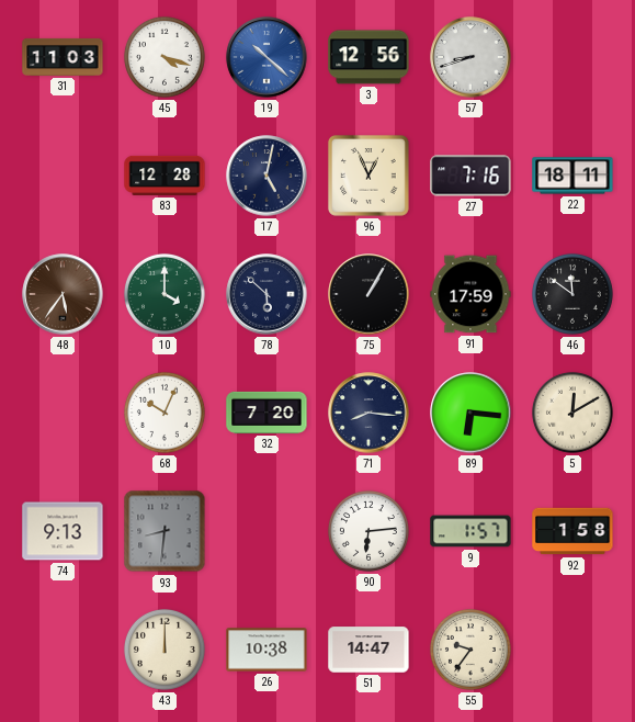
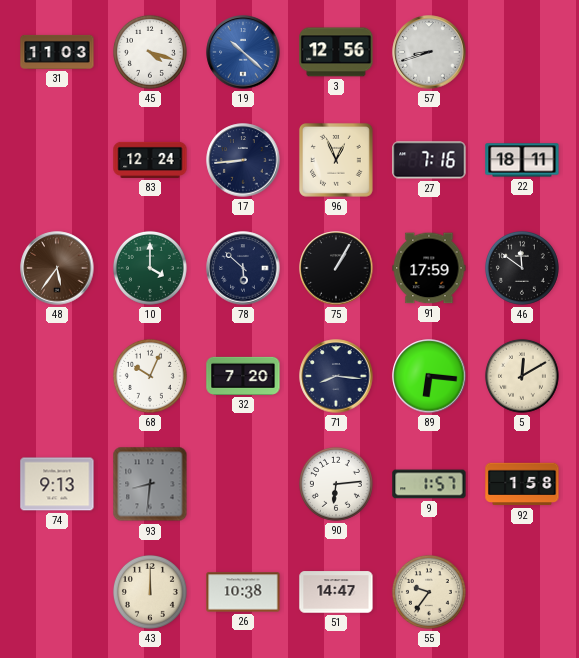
83: 12:28 -> 12:24
17: 5:02 -> 8:44
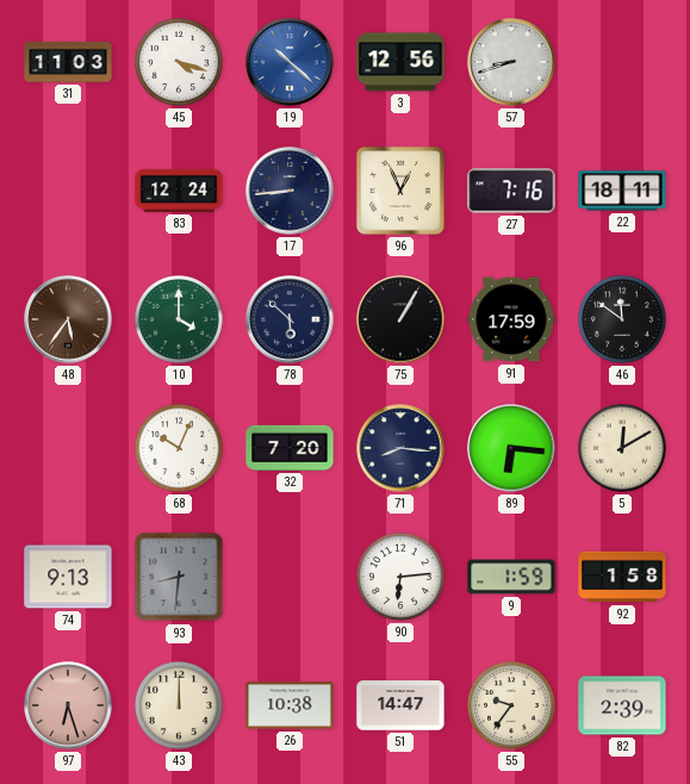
9: 1:57 -> 1:59
97: none -> 6:27
82: none -> 2:39
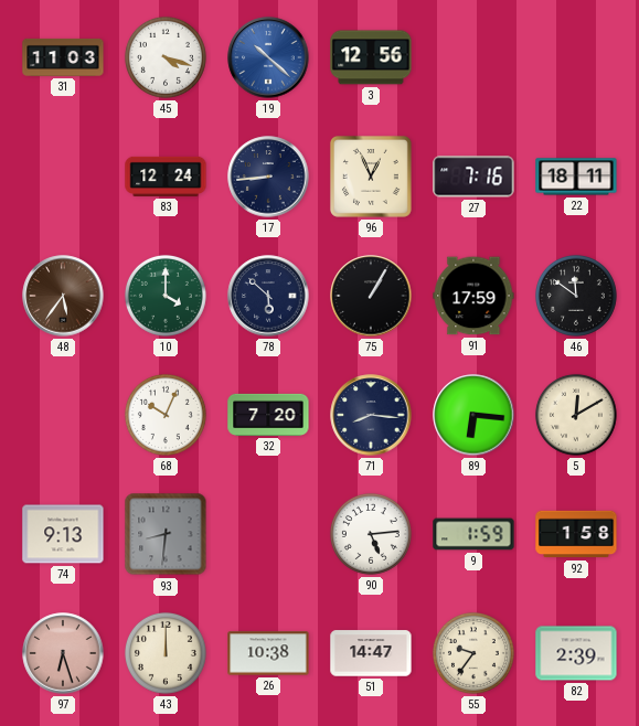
57: 8:42 -> none
90: 6:14 -> 5:14
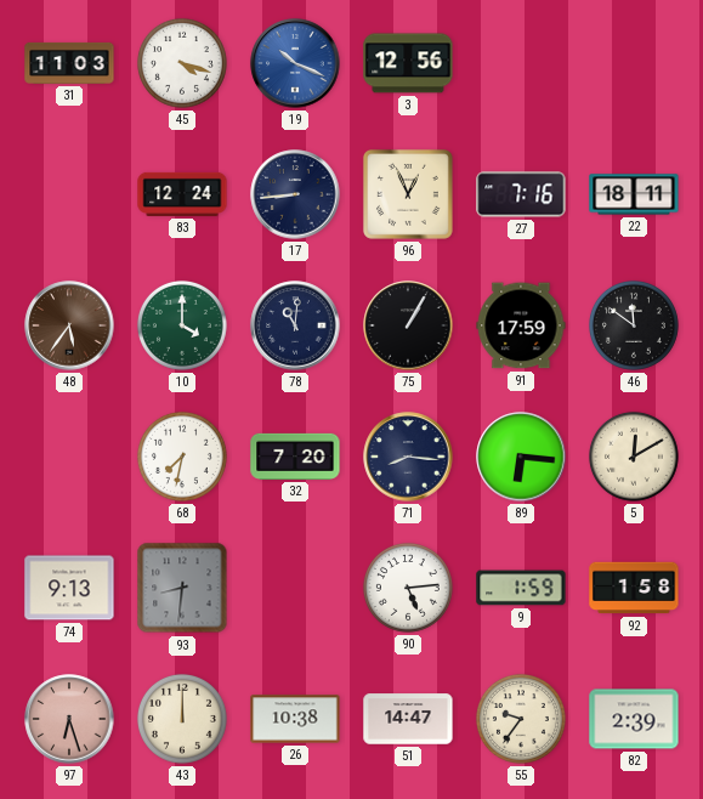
19: 10:22 -> 10:19
78: 5:52 -> 11:01
68: 10:04 -> 7:32
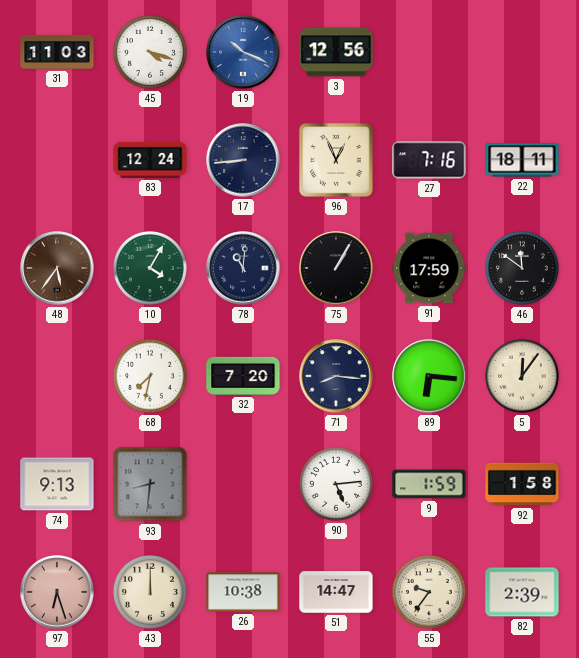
10: 4:00 -> 4:05
5: 12:10 -> 12:06
